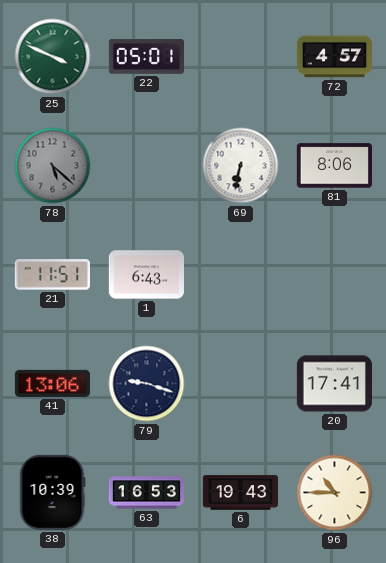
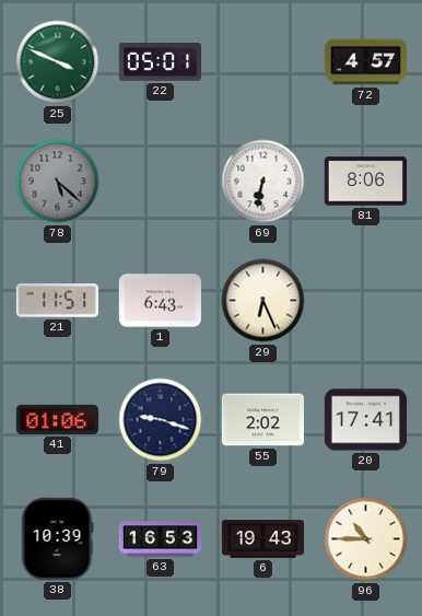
29: none -> 6:26
41: 13:06 -> 01:06
55: none -> 2:02
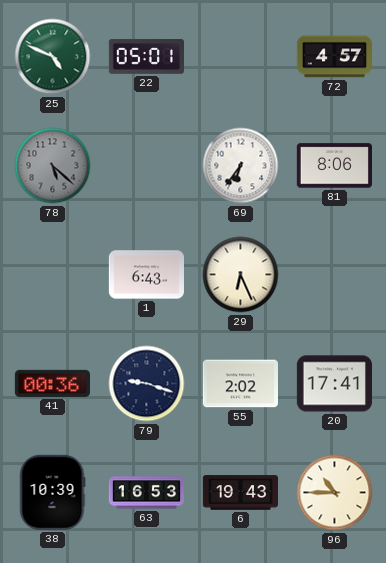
25: 3:49 -> 4:49
69: 6:32 -> 6:36
21: 11:51 -> none
41: 01:06 -> 00:36
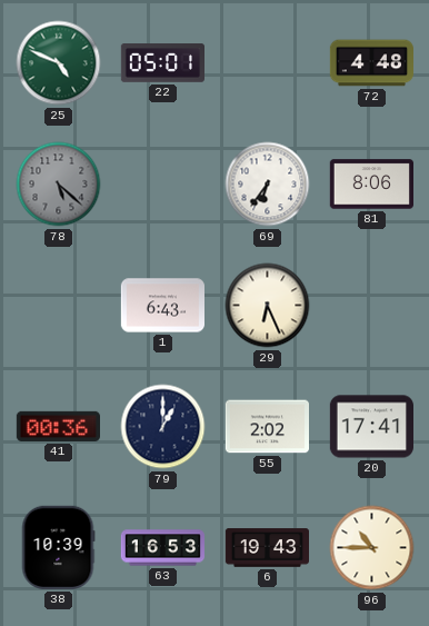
72: 4:57 -> 4:48
79: 9:18 -> 1:00
